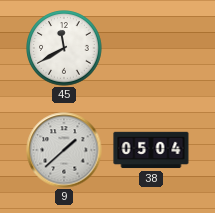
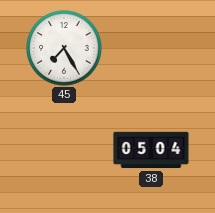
45: 11:40 -> 7:25
9: 1:38 -> none
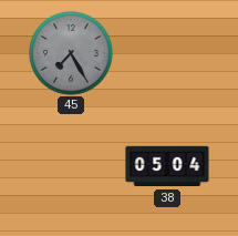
45 dial: white -> grey
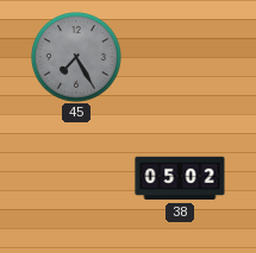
38: 05:04 -> 05:02
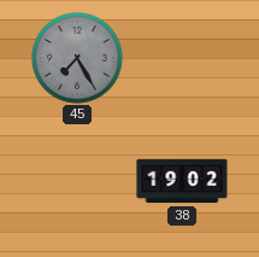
38: 05:02 -> 19:02
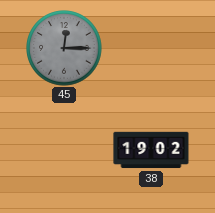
45: 7:25 -> 12:15
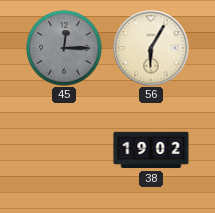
56: none -> 6:05
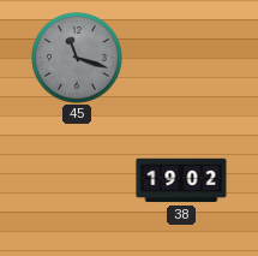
45: 12:15 -> 11:18
56: 6:05 -> none
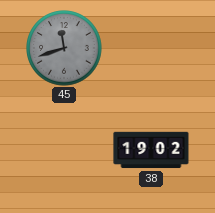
45: 11:18 -> 11:42
